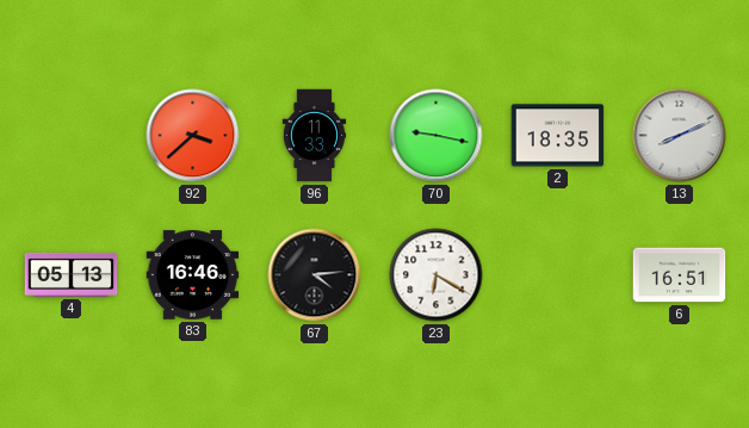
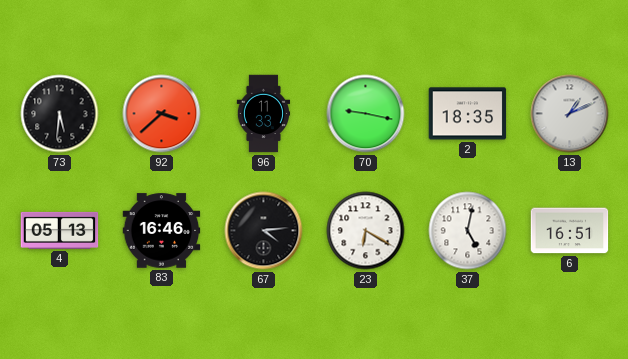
73: none -> 5:31
13: 8:11 -> 1:11
37: none -> 5:02
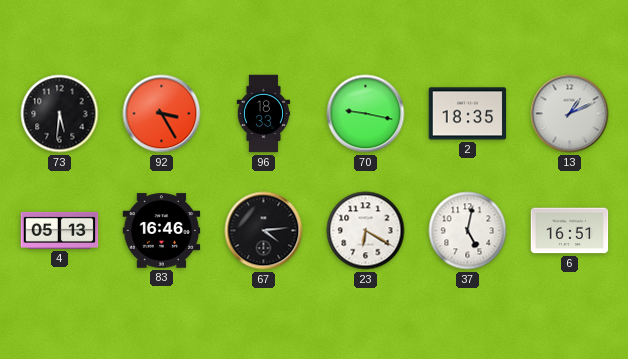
92: 3:38 -> 3:25
96: 11:33 -> 18:33
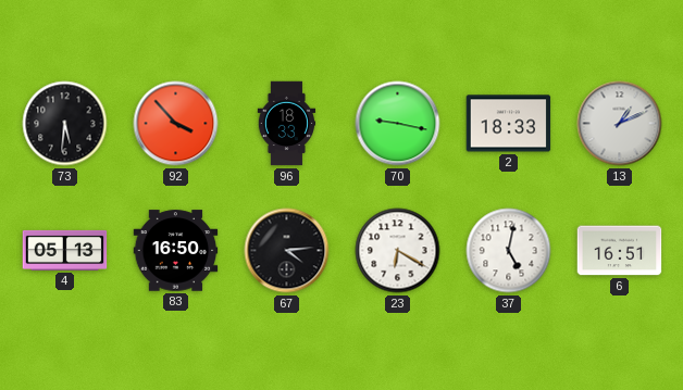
92: 3:25 -> 3:53
2: 18:35 -> 18:33
83: 16:46 -> 16:50
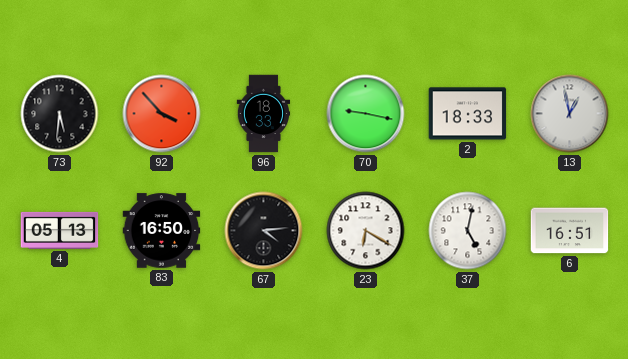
13: 1:11 -> 12:58
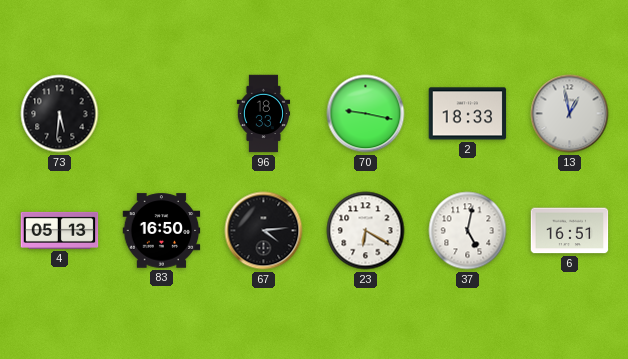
92: 3:53 -> none
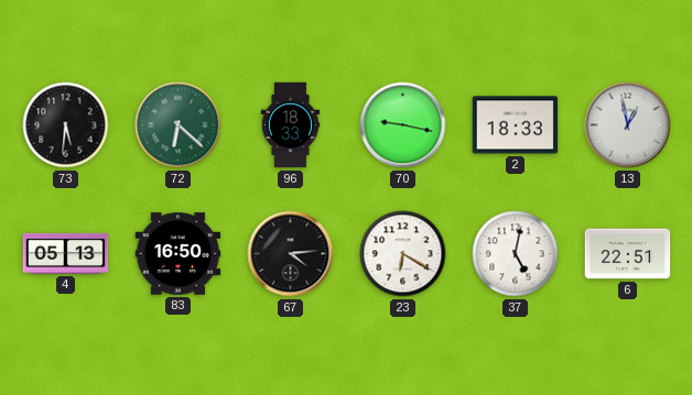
72: none -> 6:22
6: 16:51 -> 22:51
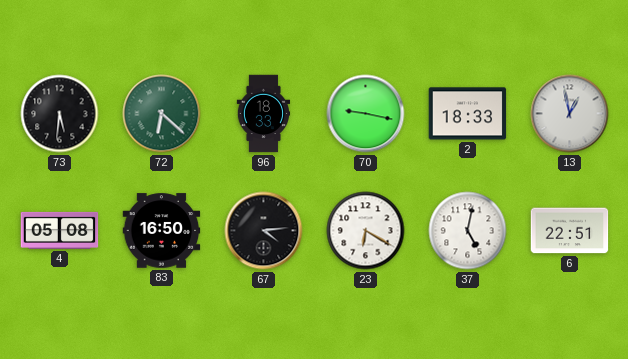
4: 05:13 -> 05:08
